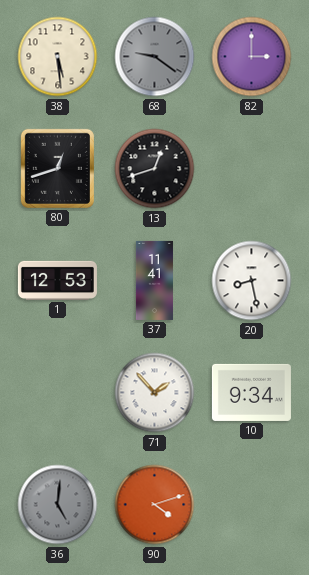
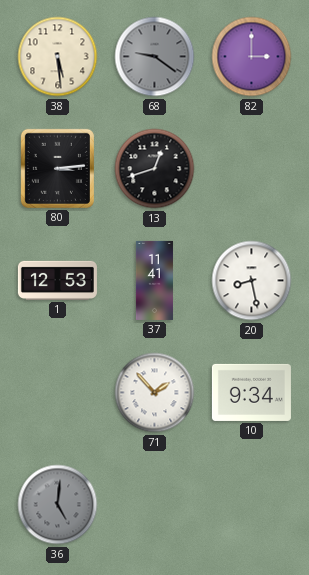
80: 12:42 -> 3:14
90: 4:12 -> none
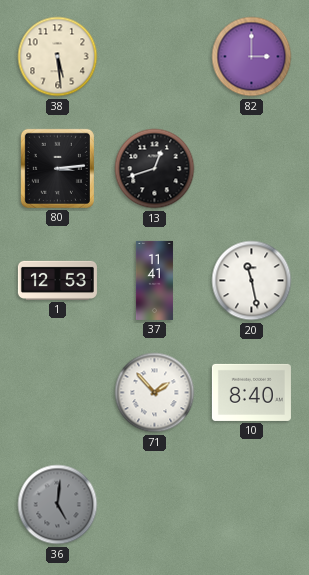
68: 9:21 -> none
20: 8:28 -> 11:28
10: 9:34 -> 8:40
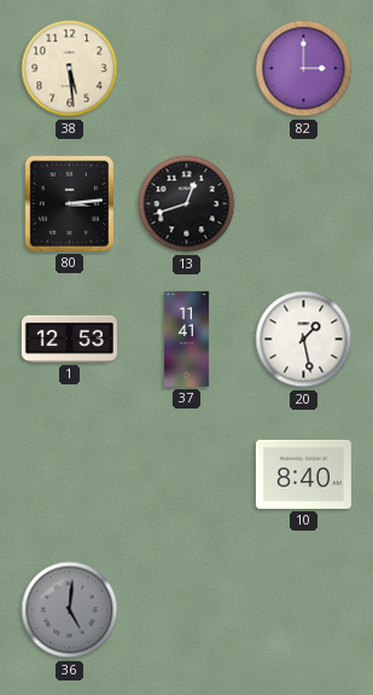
20: 11:28 -> 1:28
71: 1:53 -> none
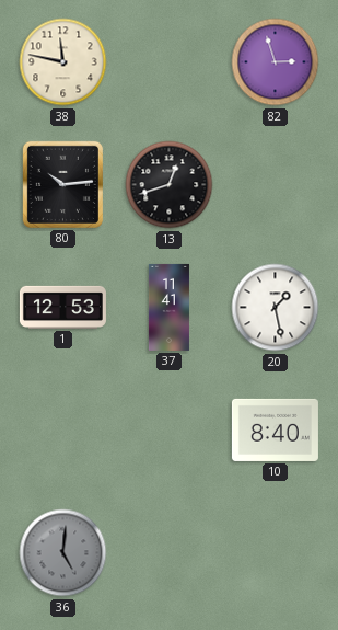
38: 5:29 -> 11:47
82: 3:00 -> 2:57
80: 3:14 -> 10:14
